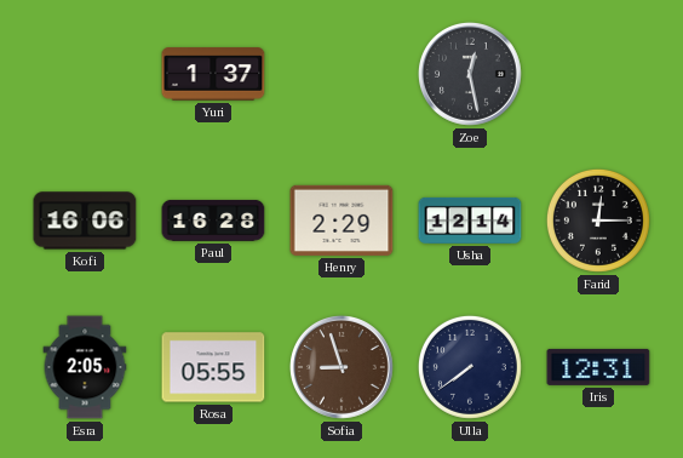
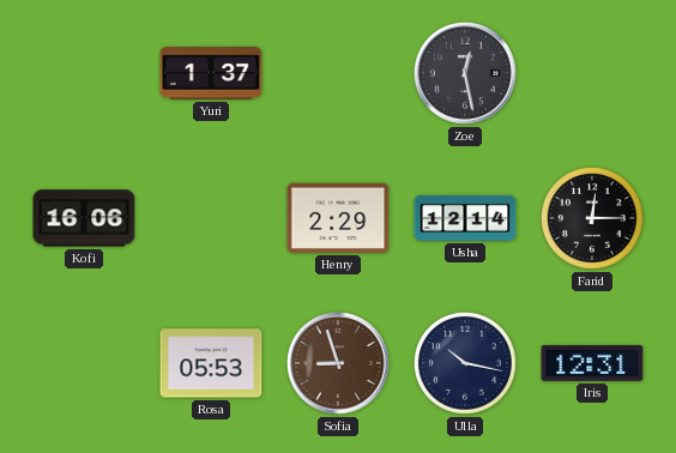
Paul: 16:28 -> none
Esra: 2:05 -> none
Rosa: 05:55 -> 05:53
Ulla: 7:39 -> 10:17
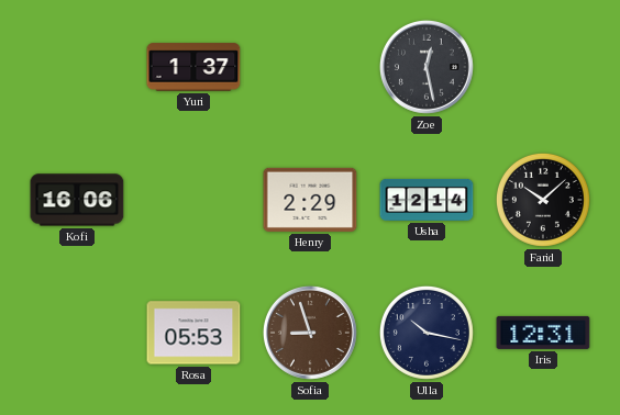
Farid: 12:15 -> 10:08
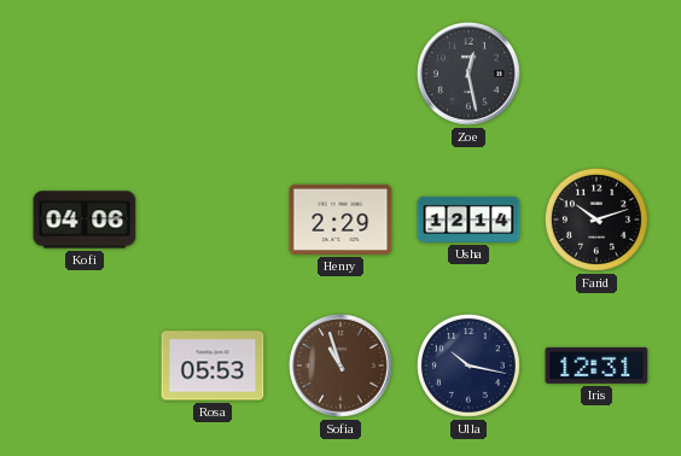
Yuri: 1:37 -> none
Kofi: 16:06 -> 04:06
Farid: 10:08 -> 10:12
Sofia: 8:57 -> 10:57
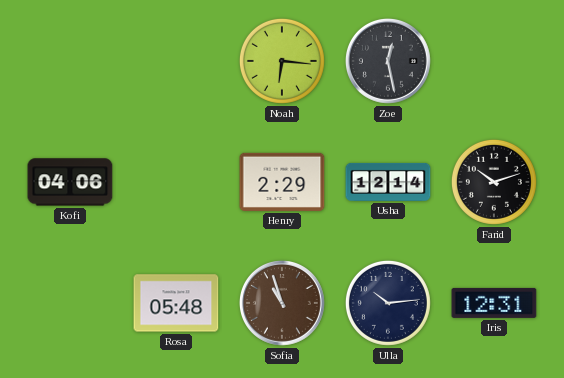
Noah: none -> 6:16
Rosa: 05:53 -> 05:48
Ulla: 10:17 -> 10:14
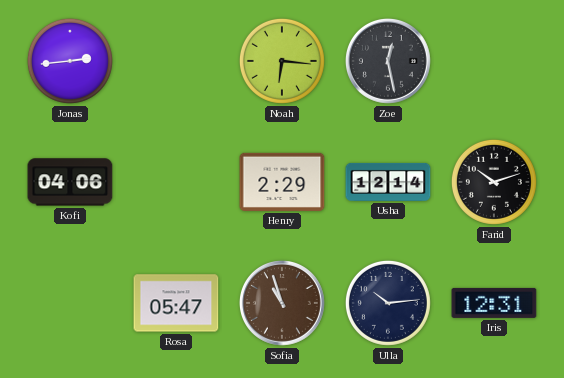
Jonas: none -> 2:44
Rosa: 05:48 -> 05:47
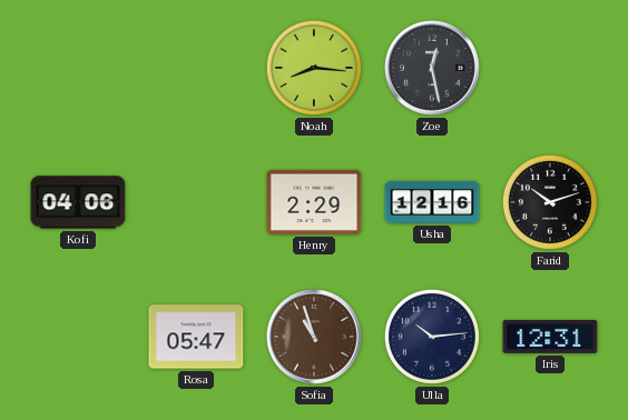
Jonas: 2:44 -> none
Noah: 6:16 -> 8:16
Usha: 12:14 -> 12:16
